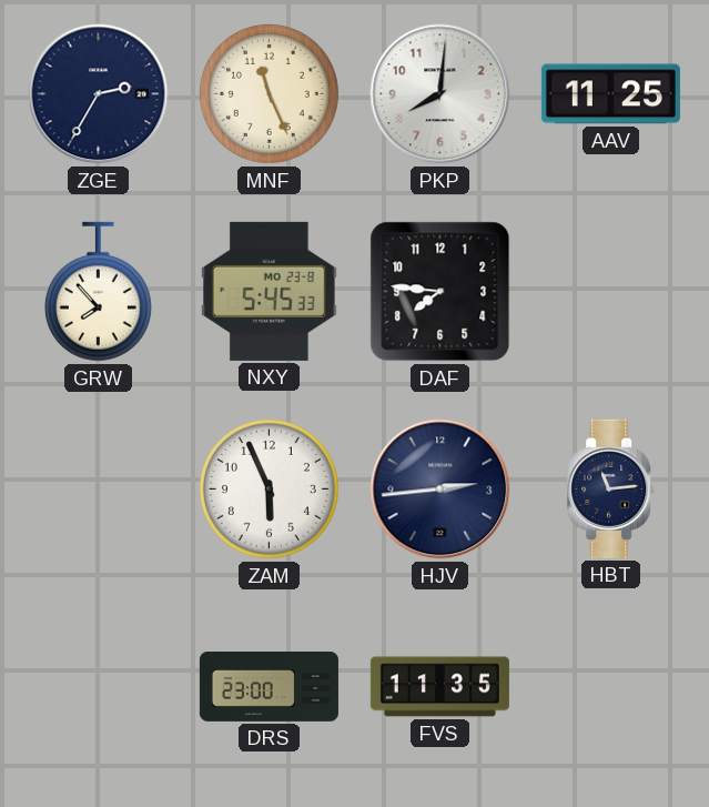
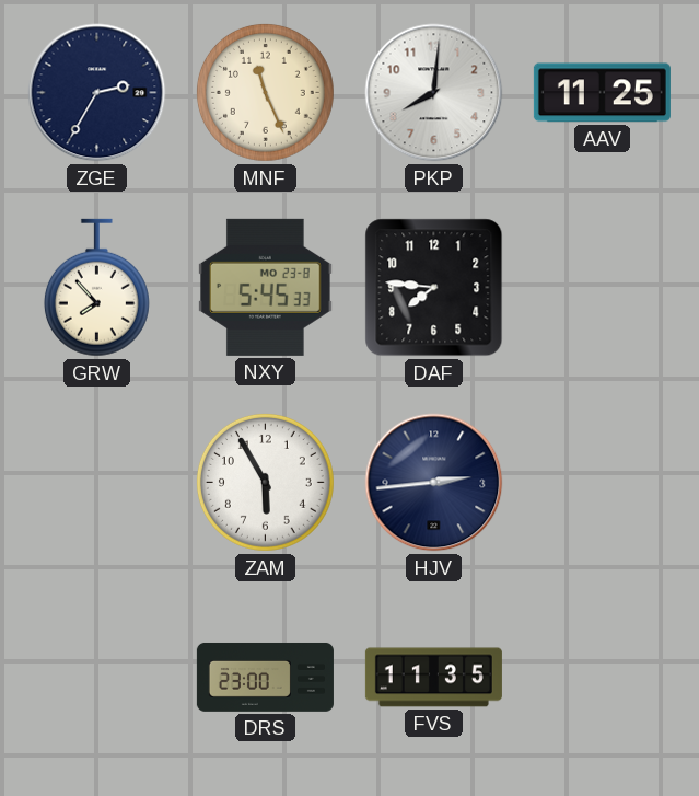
ZAM: 5:56 -> 5:55
HBT: 11:14 -> none
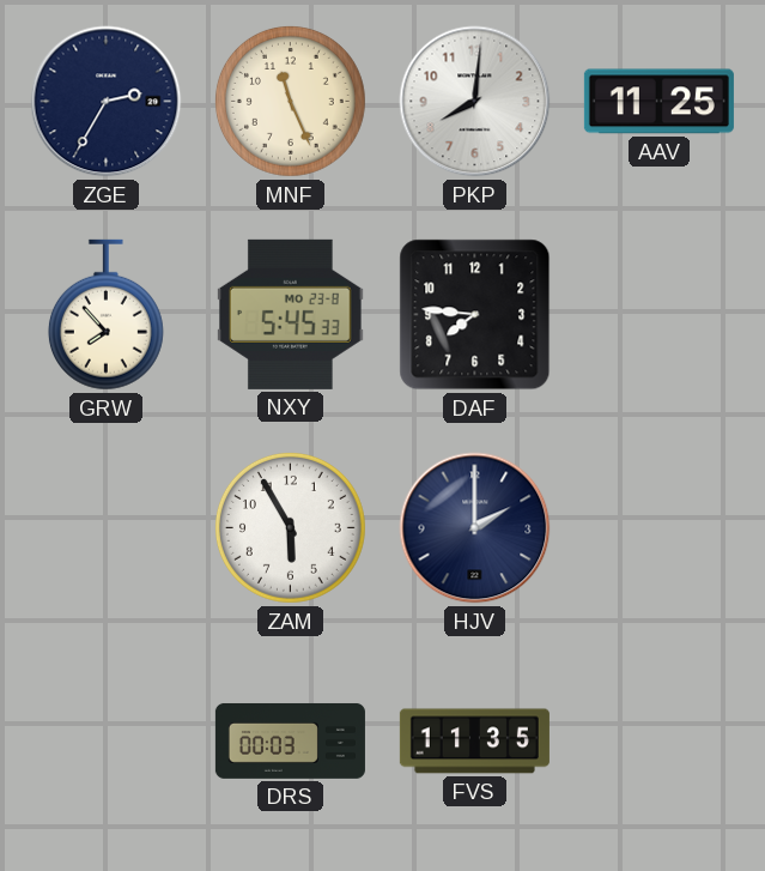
HJV: 2:44 -> 2:00
DRS: 23:00 -> 00:03
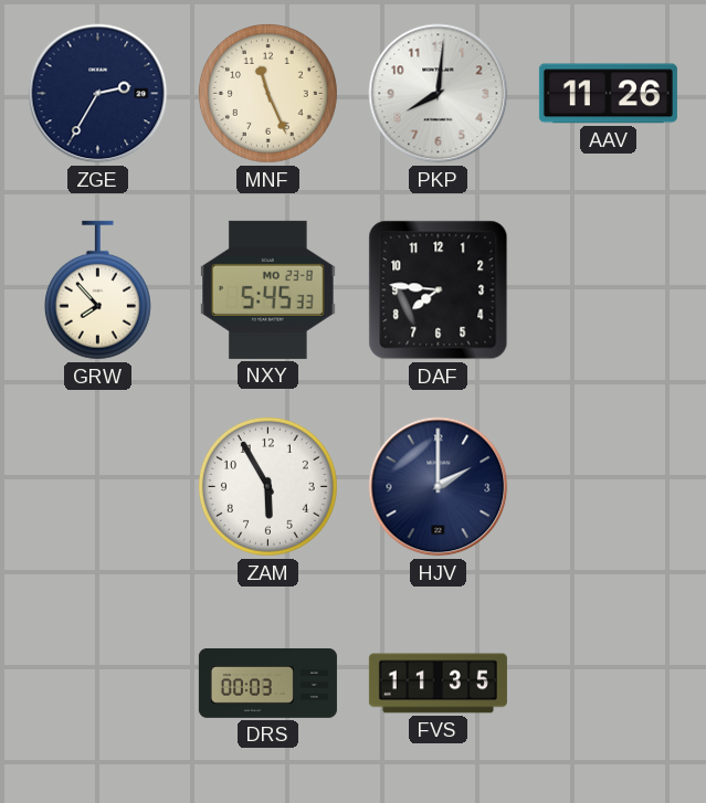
AAV: 11:25 -> 11:26
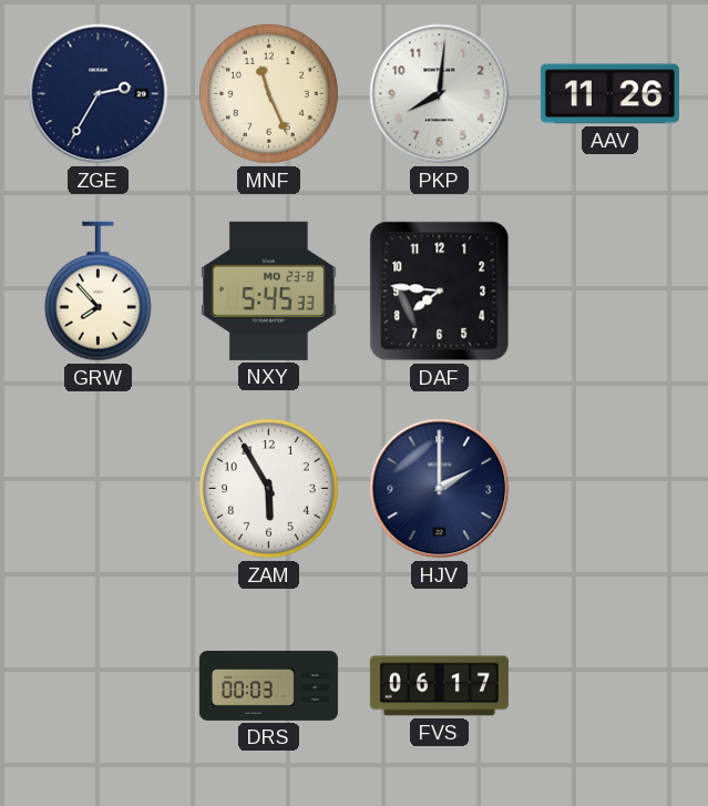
FVS: 11:35 -> 06:17
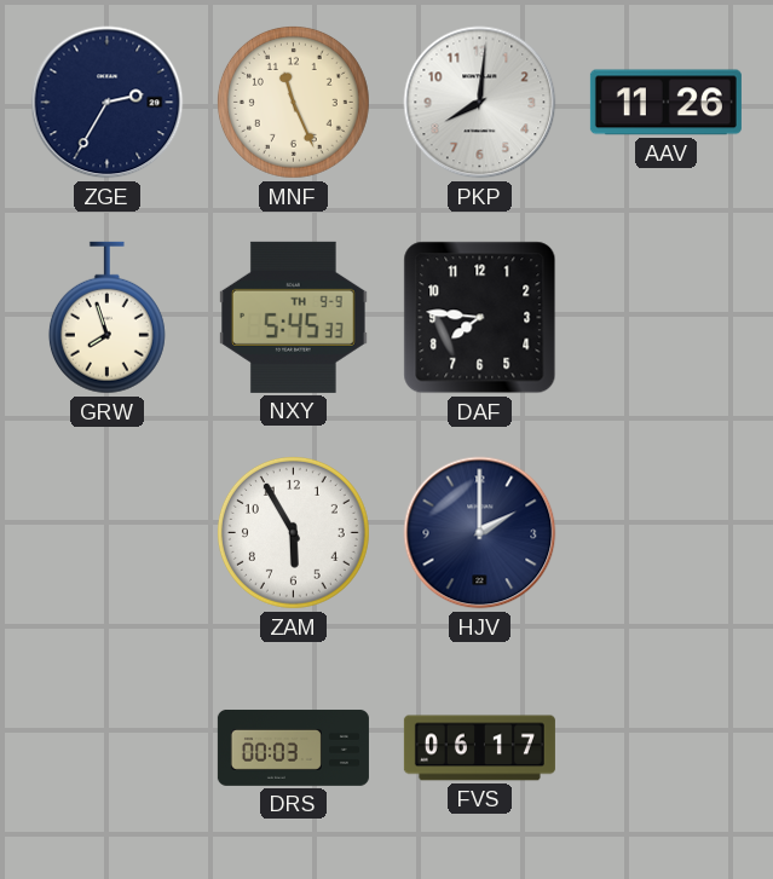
GRW: 7:53 -> 7:57
NXY date: MO 23-8 -> TH 9-9
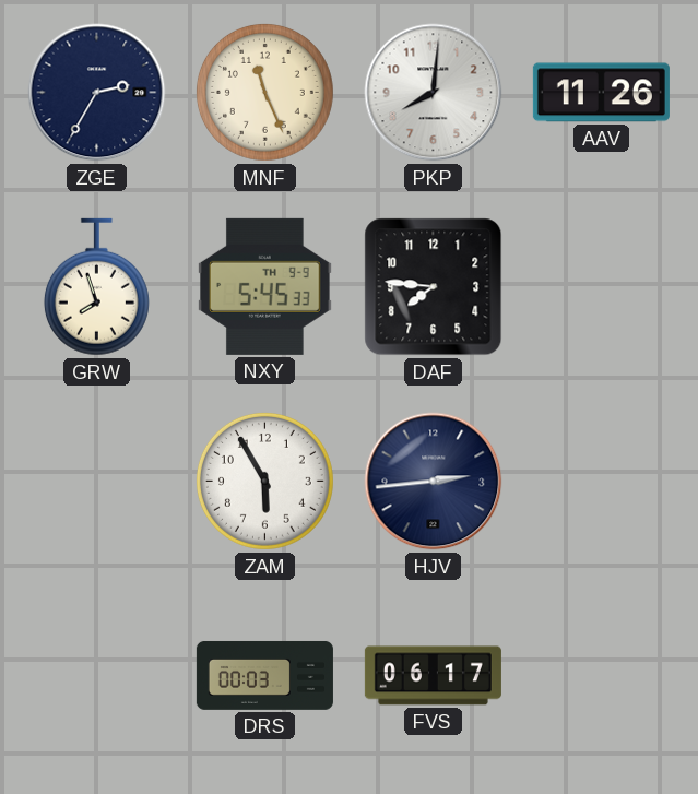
HJV: 2:00 -> 2:44
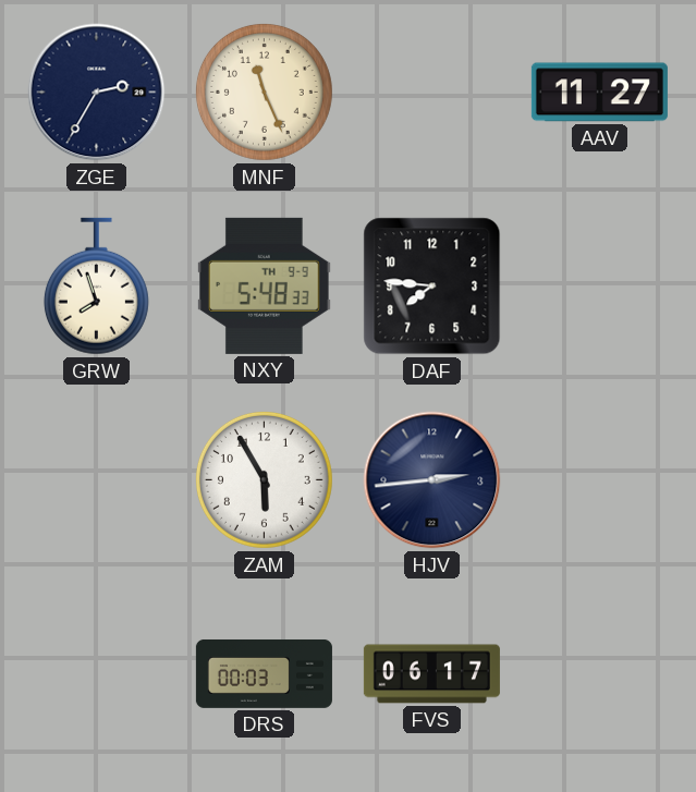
PKP: 8:01 -> none
AAV: 11:26 -> 11:27
NXY: 5:45 -> 5:48
